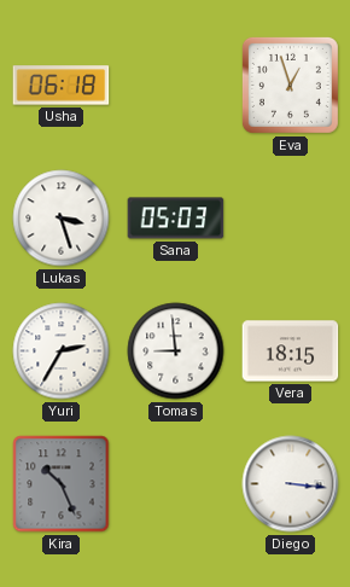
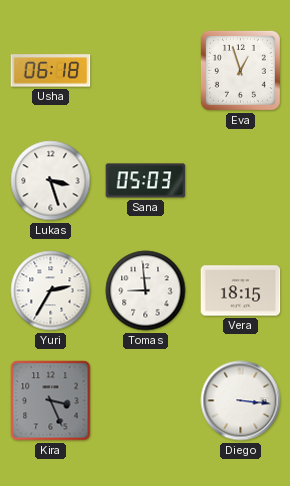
Kira: 10:26 -> 3:26
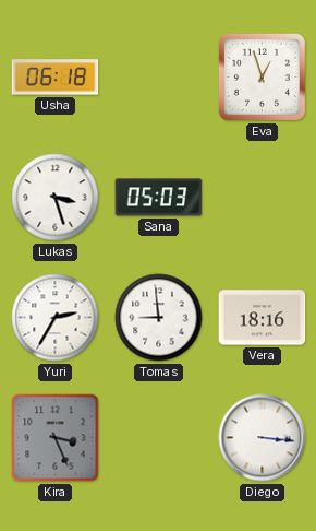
Vera: 18:15 -> 18:16
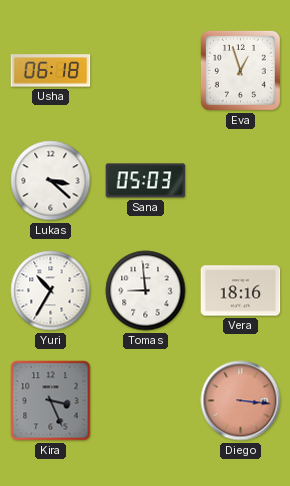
Lukas: 3:27 -> 3:22
Yuri: 2:35 -> 10:35
Diego dial: white -> salmon
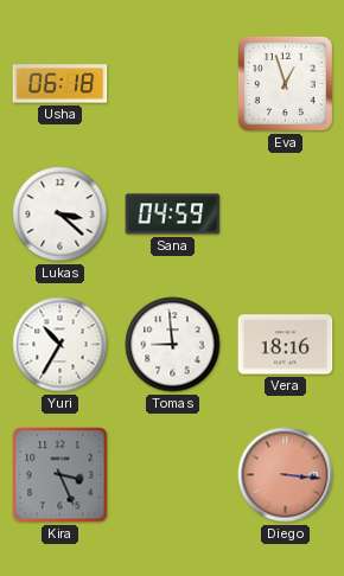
Sana: 05:03 -> 04:59
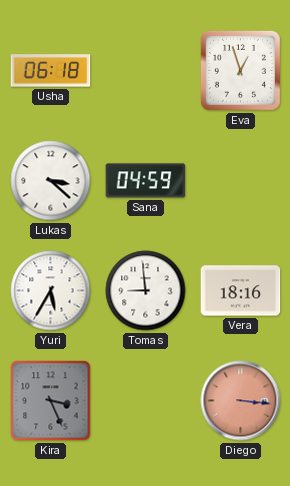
Yuri: 10:35 -> 5:35
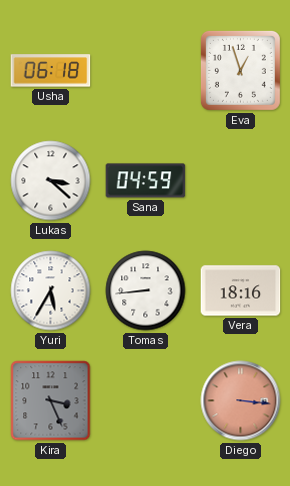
Tomas: 8:59 -> 8:44
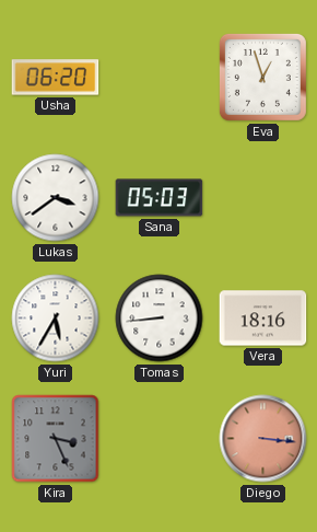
Usha: 06:18 -> 06:20
Lukas: 3:22 -> 3:39
Sana: 04:59 -> 05:03
